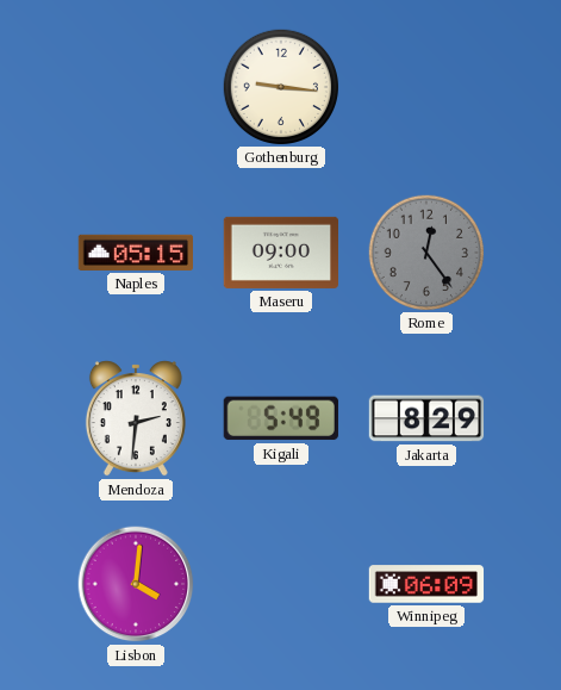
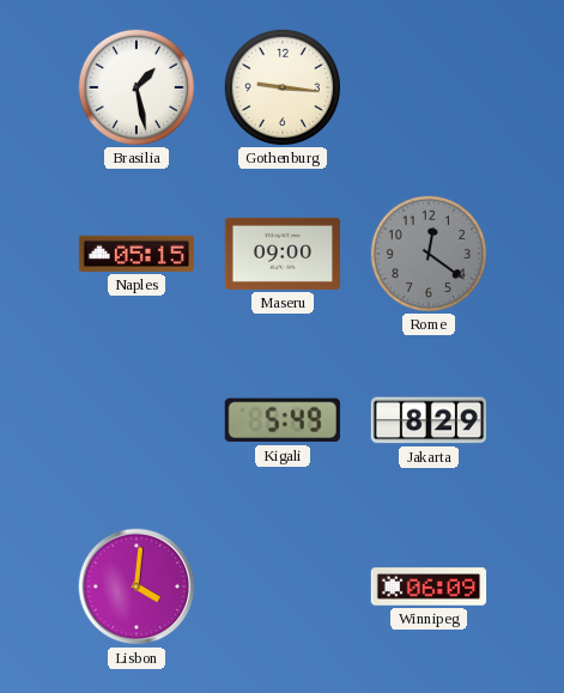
Brasilia: none -> 1:28
Rome: 12:24 -> 12:21
Mendoza: 2:31 -> none
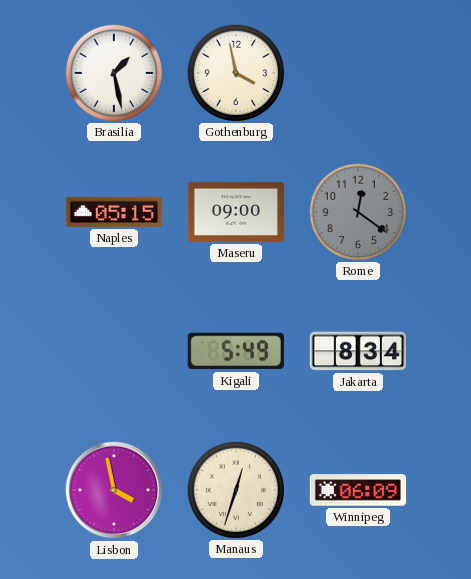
Gothenburg: 9:16 -> 3:58
Jakarta: 8:29 -> 8:34
Lisbon: 4:01 -> 3:58
Manaus: none -> 12:33
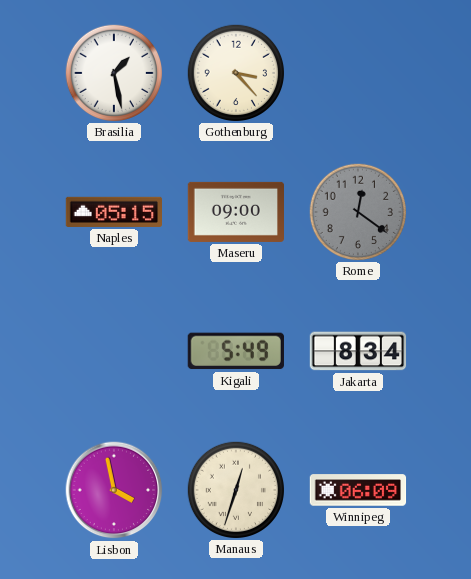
Gothenburg: 3:58 -> 3:23
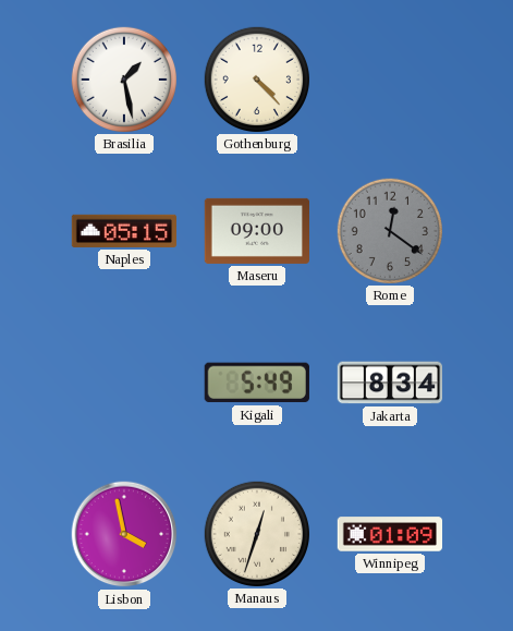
Gothenburg: 3:23 -> 4:23
Winnipeg: 06:09 -> 01:09
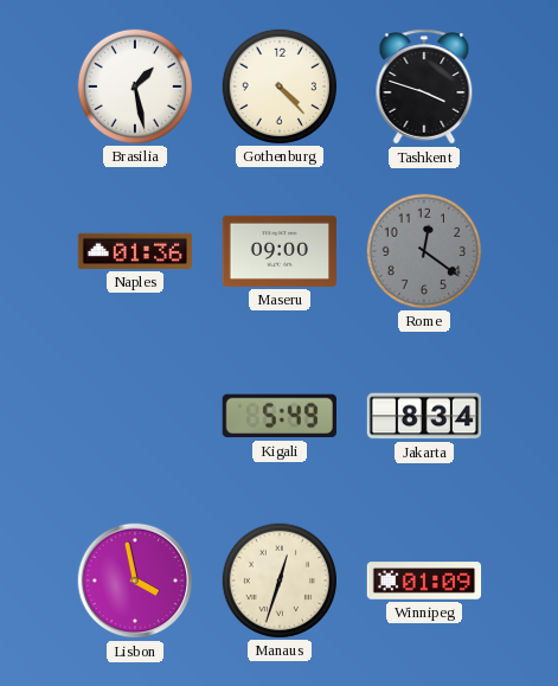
Tashkent: none -> 3:48
Naples: 05:15 -> 01:36
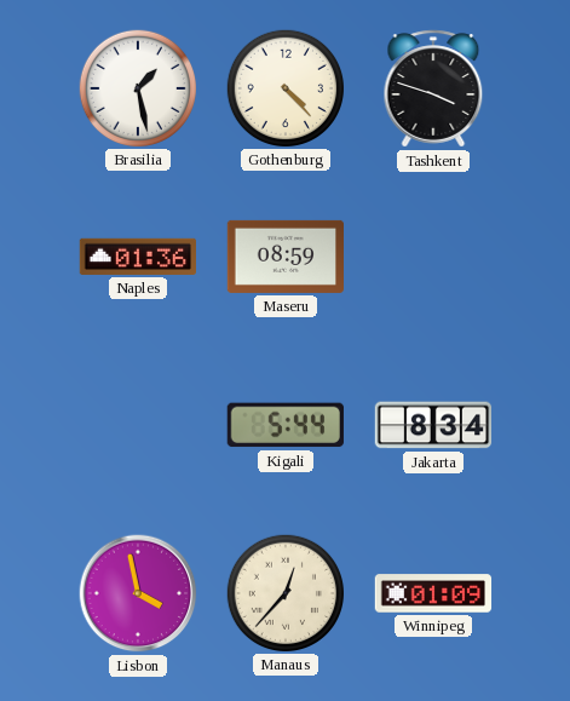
Maseru: 09:00 -> 08:59
Rome: 12:21 -> none
Kigali: 5:49 -> 5:44
Manaus: 12:33 -> 12:37
